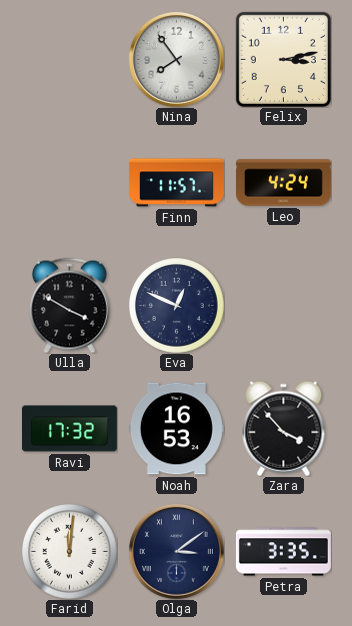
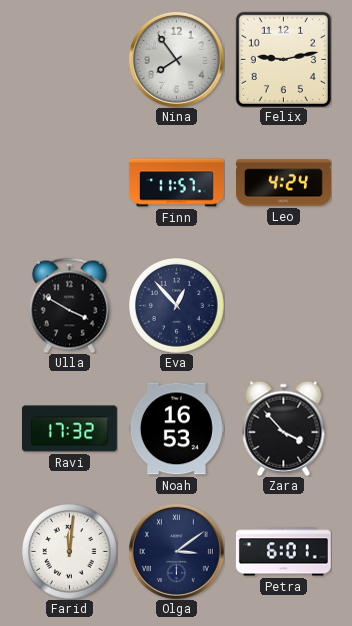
Felix: 3:13 -> 9:13
Eva: 12:49 -> 12:53
Petra: 3:35 -> 6:01
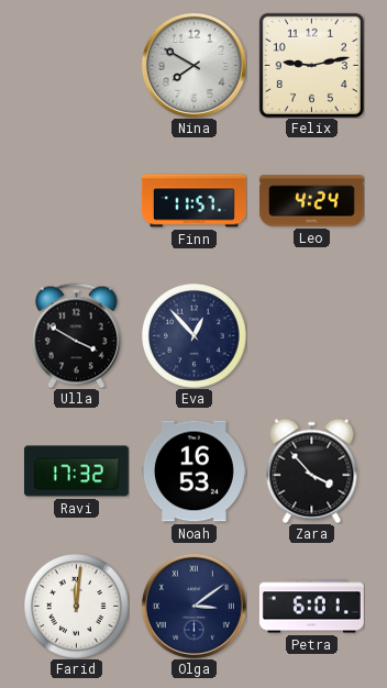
Nina: 7:54 -> 7:50
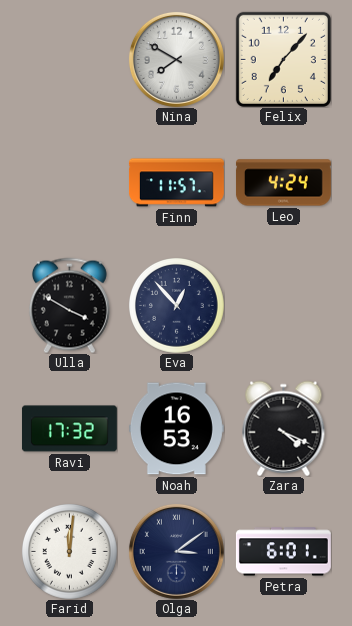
Felix: 9:13 -> 7:07
Zara: 3:53 -> 4:19
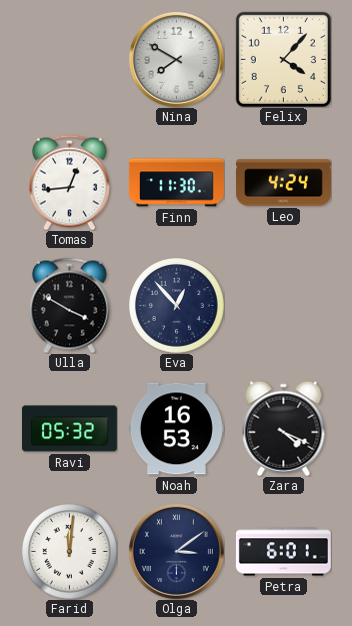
Felix: 7:07 -> 4:07
Tomas: none -> 12:44
Finn: 11:57 -> 11:30
Ravi: 17:32 -> 05:32
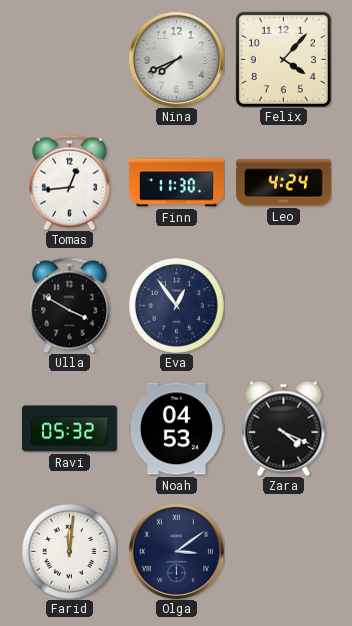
Nina: 7:50 -> 7:41
Eva: 12:53 -> 12:54
Noah: 16:53 -> 04:53
Petra: 6:01 -> none
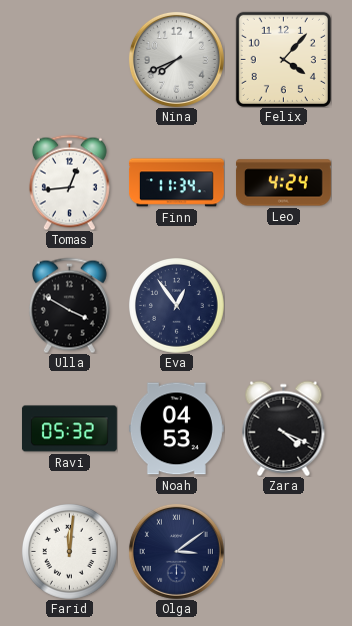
Finn: 11:30 -> 11:34
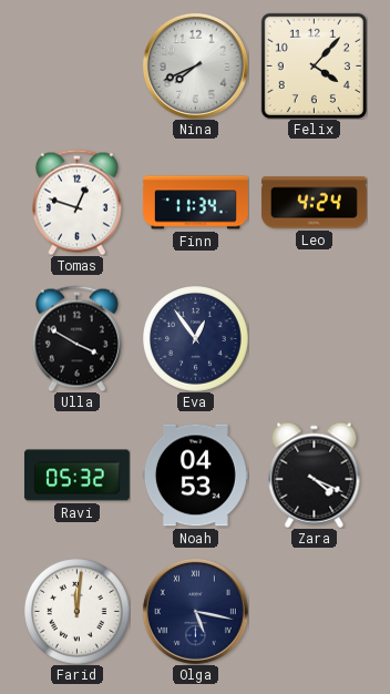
Tomas: 12:44 -> 12:48
Olga: 3:09 -> 5:17
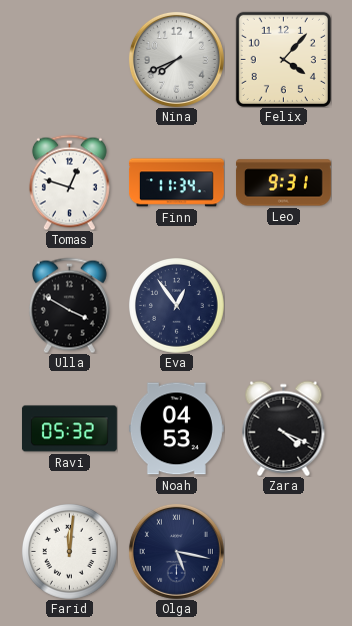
Leo: 4:24 -> 9:31
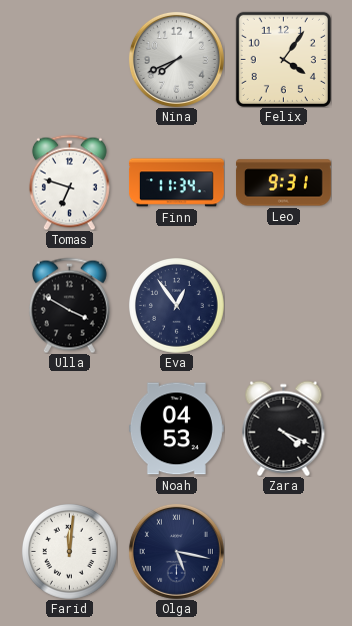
Felix: 4:07 -> 4:06
Tomas: 12:48 -> 6:48
Ravi: 05:32 -> none
